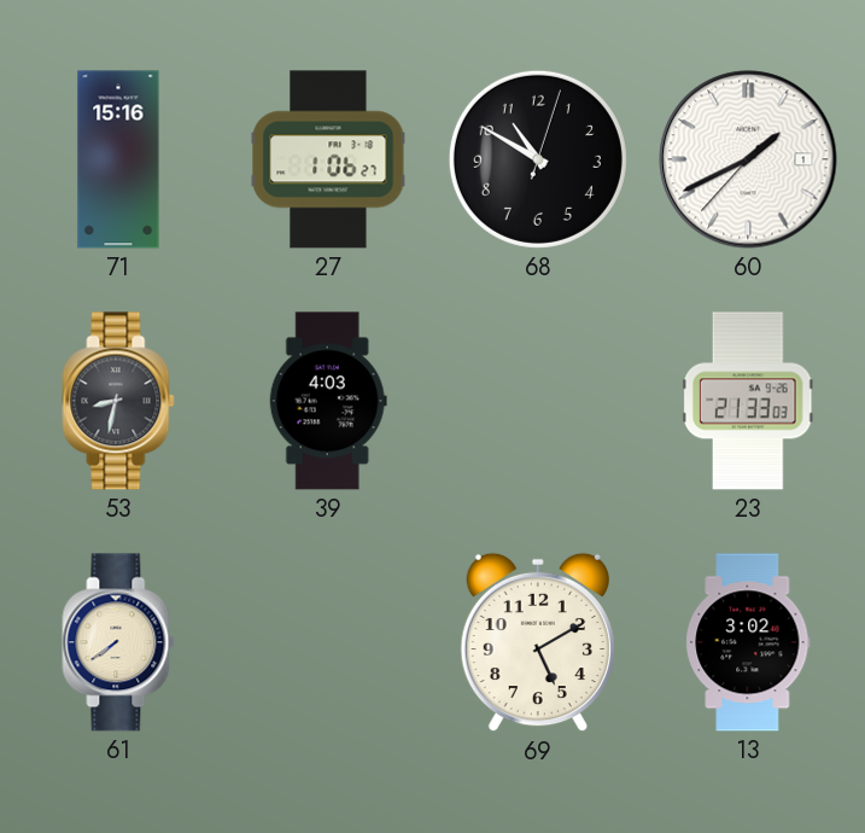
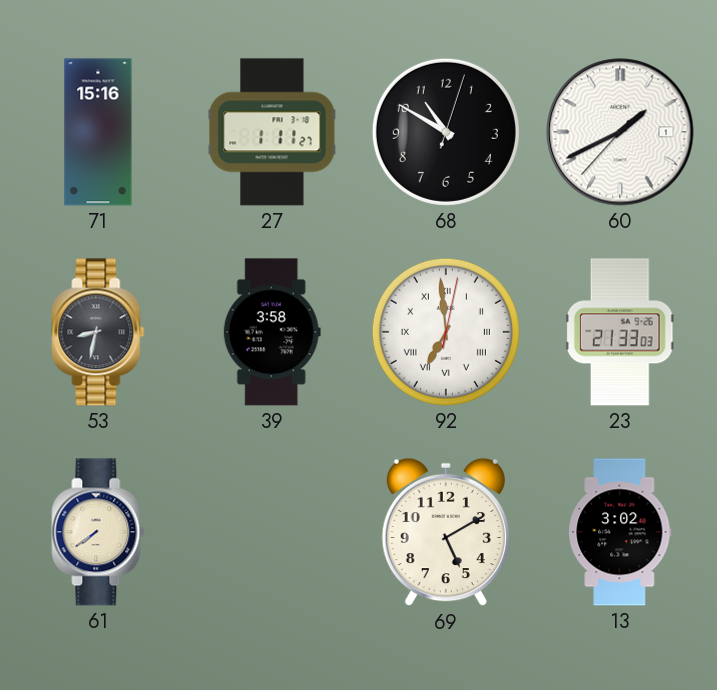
27: 1:06 -> 1:11
39: 4:03 -> 3:58
92: none -> 6:59
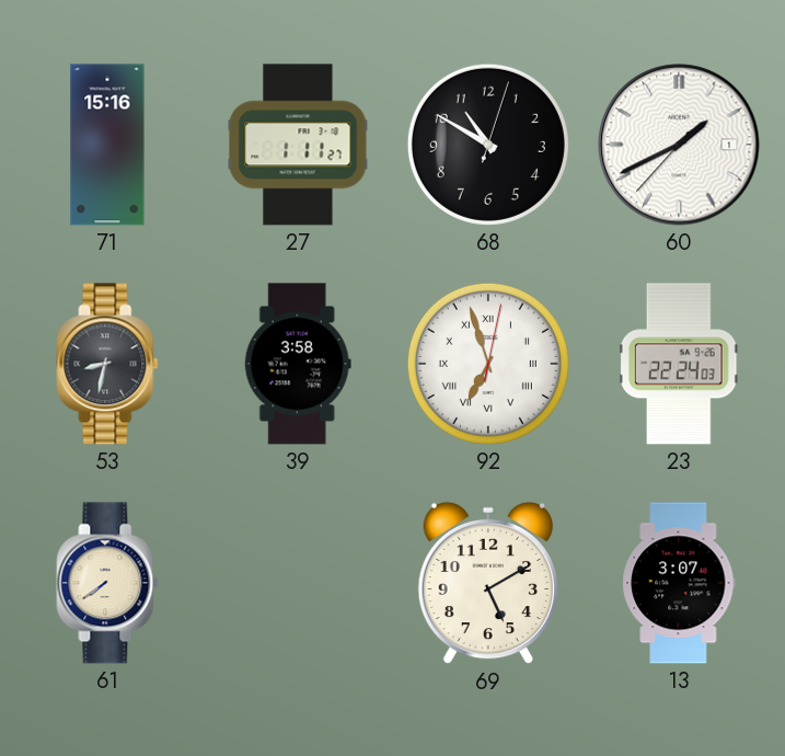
92: 6:59 -> 6:57
23: 21:33 -> 22:24
13: 3:02 -> 3:07
